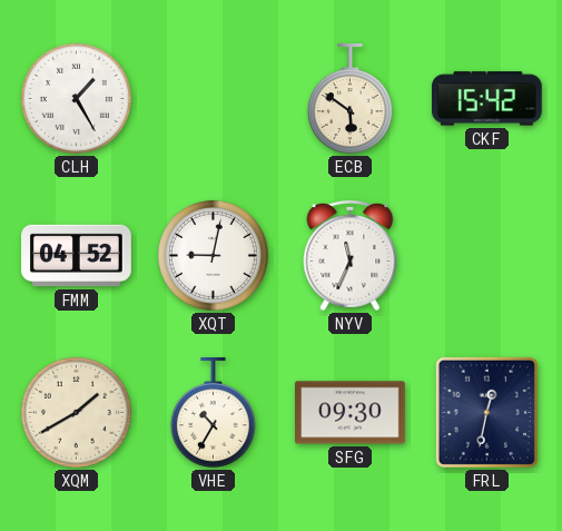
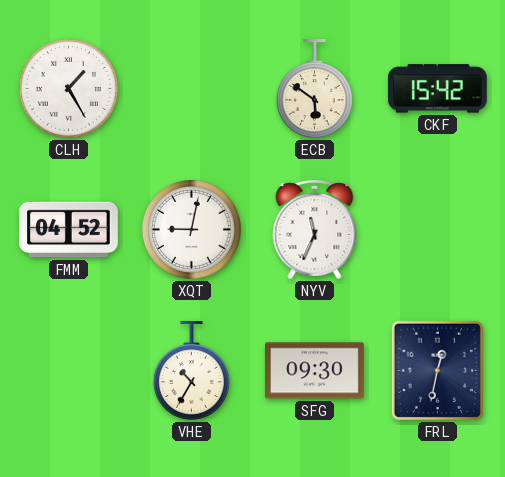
XQM: 1:40 -> none
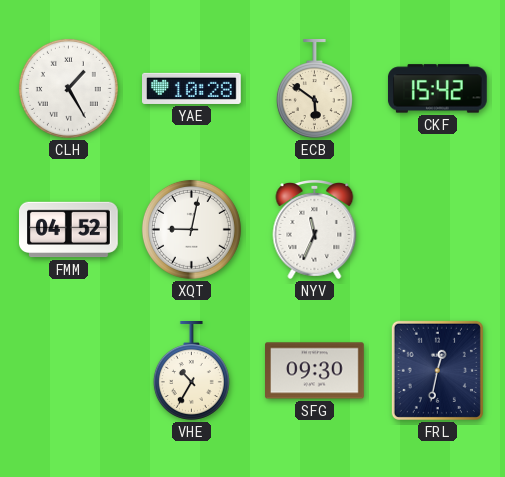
YAE: none -> 10:28
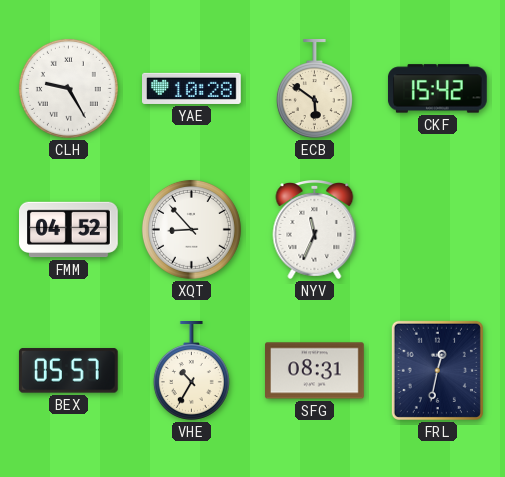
CLH: 1:25 -> 9:25
XQT: 9:02 -> 8:53
BEX: none -> 05:57
SFG: 09:30 -> 08:31
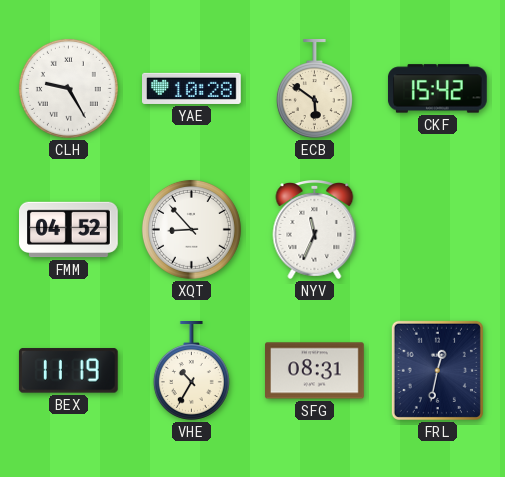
BEX: 05:57 -> 11:19
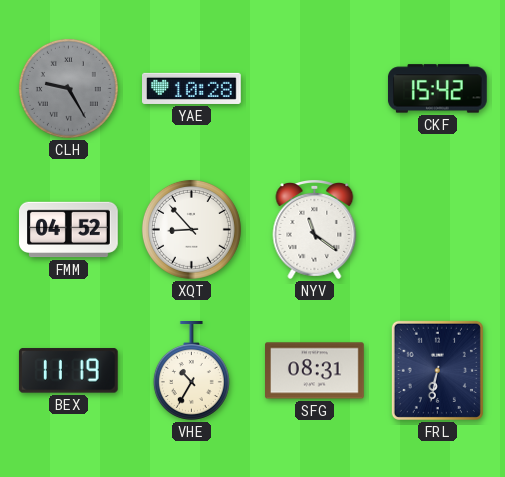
CLH dial: white -> grey
ECB: 5:51 -> none
NYV: 11:34 -> 11:21
FRL: 12:32 -> 6:32
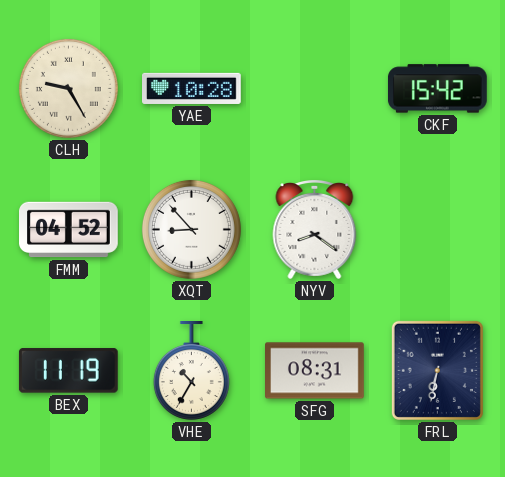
CLH dial: grey -> cream
NYV: 11:21 -> 8:21
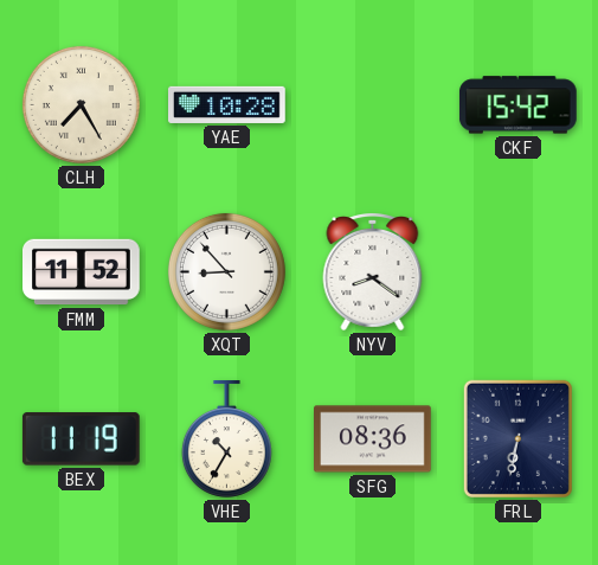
CLH: 9:25 -> 7:25
FMM: 04:52 -> 11:52
SFG: 08:31 -> 08:36
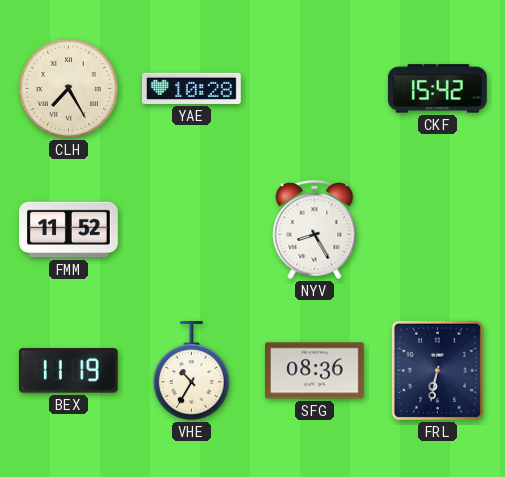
XQT: 8:53 -> none
NYV: 8:21 -> 8:25
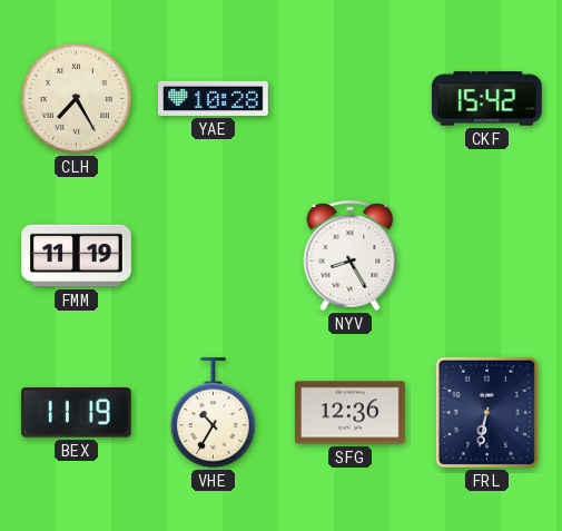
FMM: 11:52 -> 11:19
SFG: 08:36 -> 12:36
